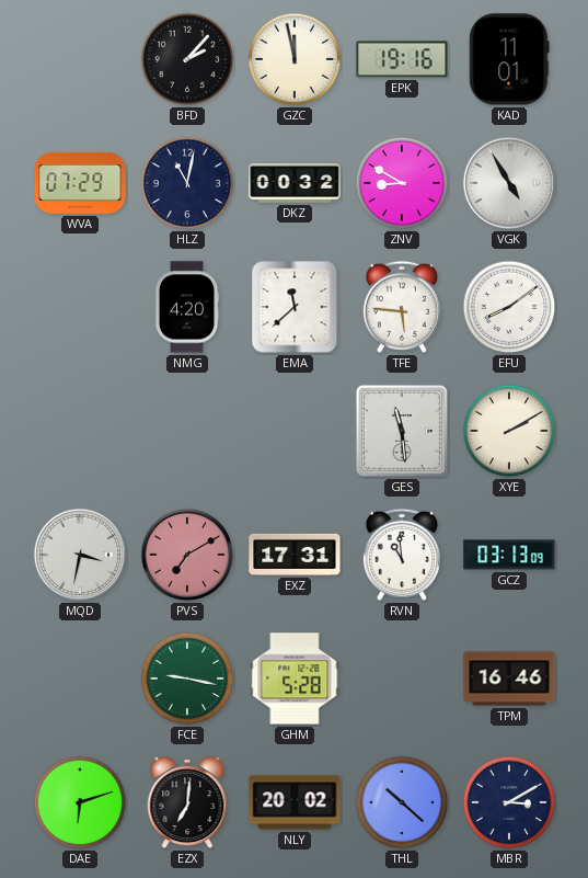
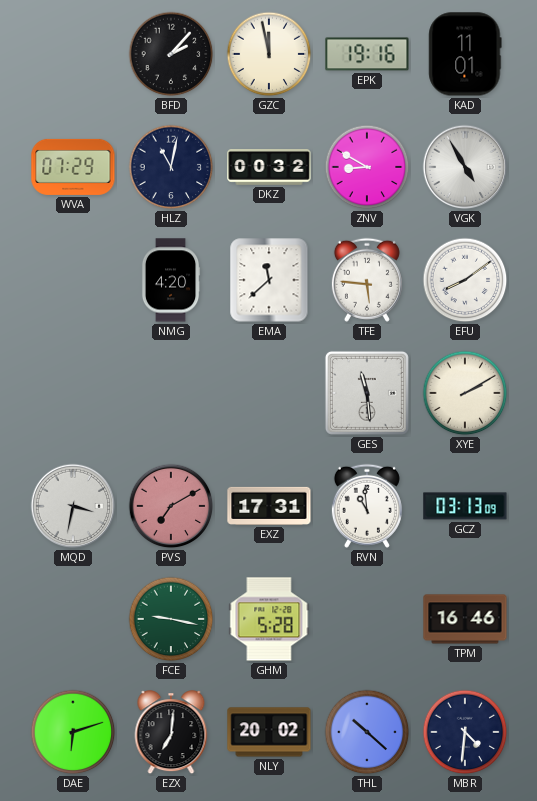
MBR: 3:10 -> 4:31
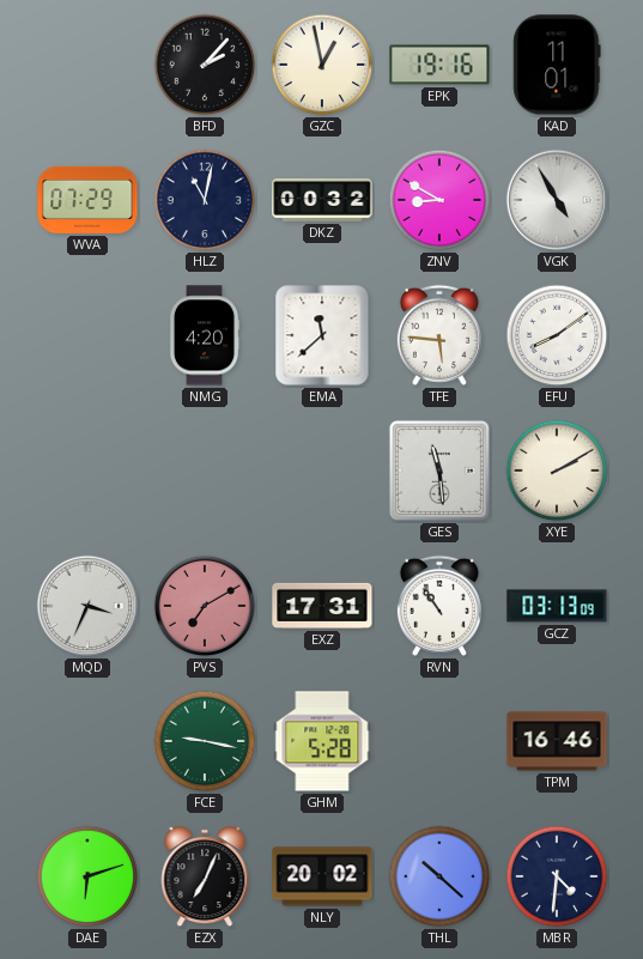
GZC: 11:58 -> 12:58
MQD: 3:32 -> 3:34
RVN: 10:59 -> 10:54
EZX: 7:01 -> 7:04
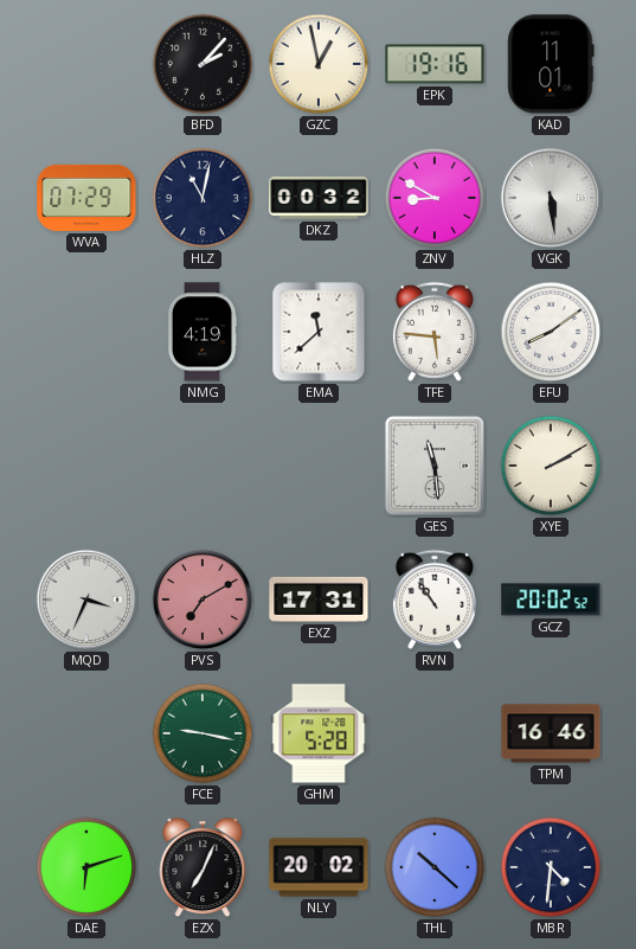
VGK: 4:55 -> 5:29
NMG: 4:20 -> 4:19
GCZ: 03:13 -> 20:02
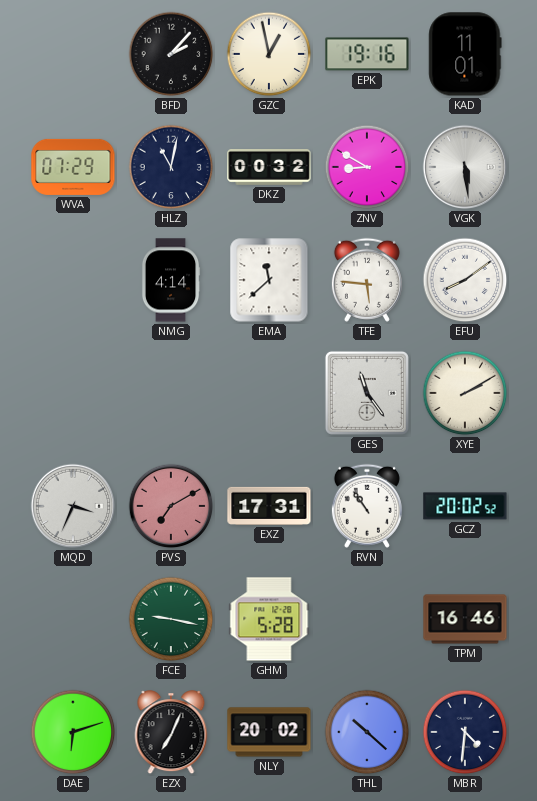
NMG: 4:19 -> 4:14
GES: 11:29 -> 11:24
